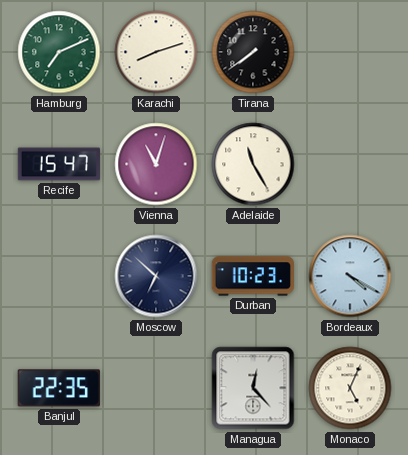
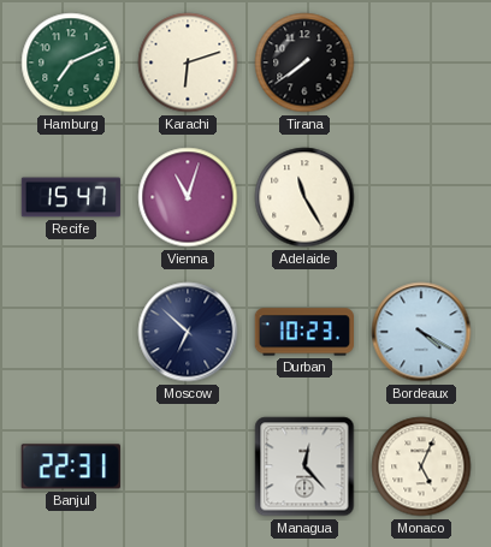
Karachi: 8:12 -> 6:12
Banjul: 22:35 -> 22:31
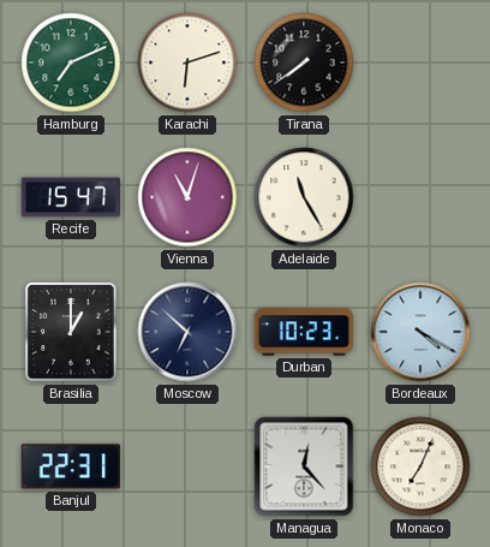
Brasilia: none -> 1:00
Monaco: 5:04 -> 7:04
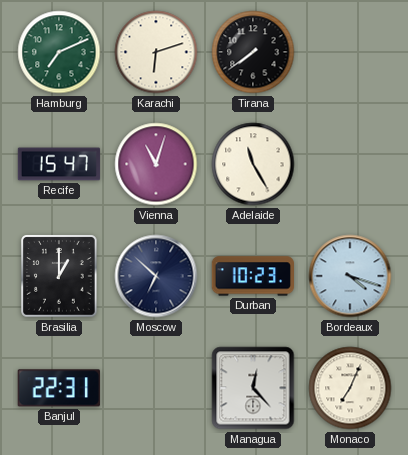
Bordeaux: 4:20 -> 4:18
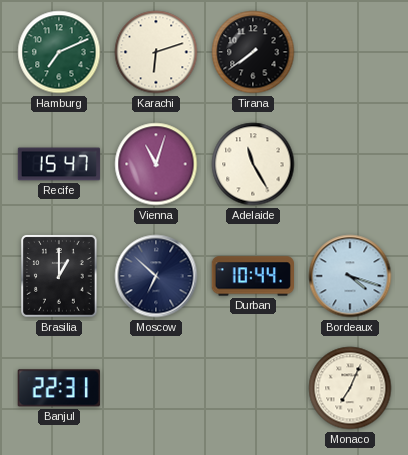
Durban: 10:23 -> 10:44
Managua: 12:23 -> none
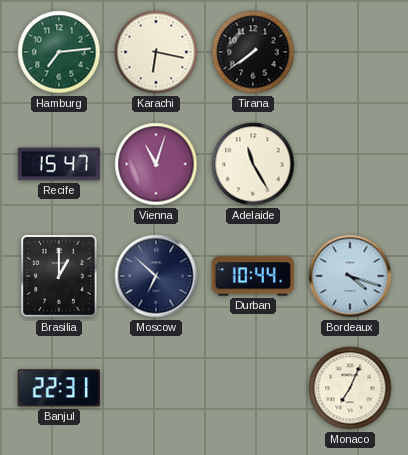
Hamburg: 7:11 -> 7:14
Karachi: 6:12 -> 6:17
